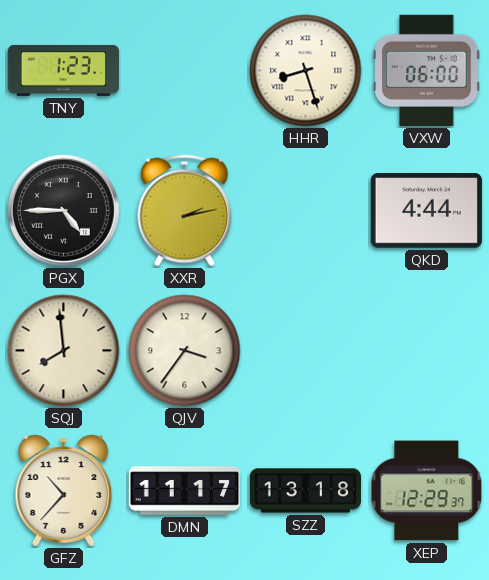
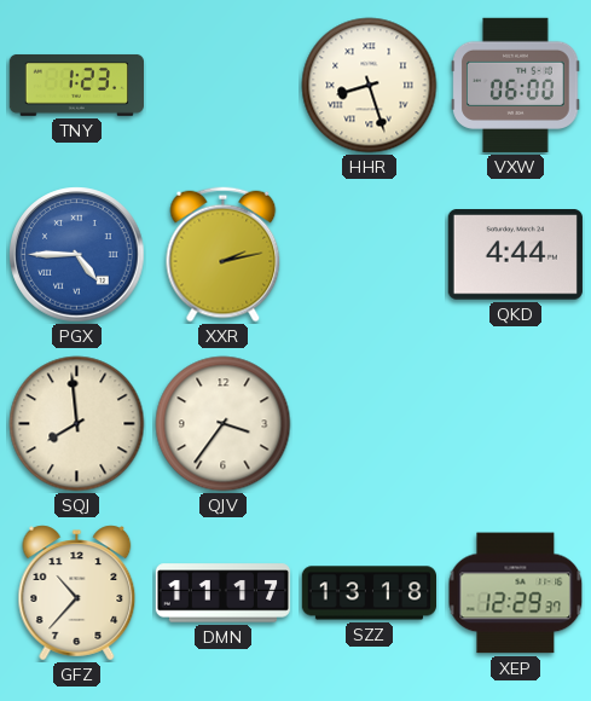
PGX dial: black -> blue
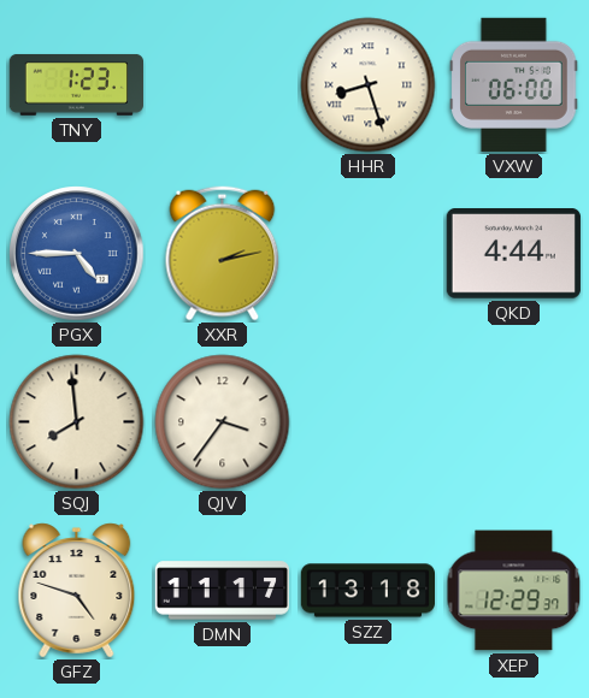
GFZ: 10:37 -> 4:48
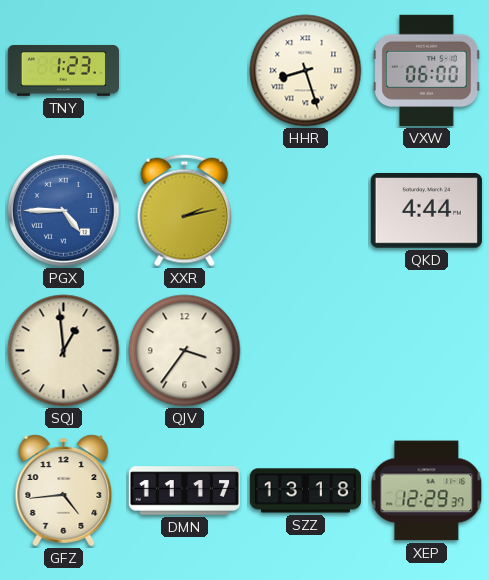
SQJ: 7:59 -> 12:59
GFZ: 4:48 -> 4:44
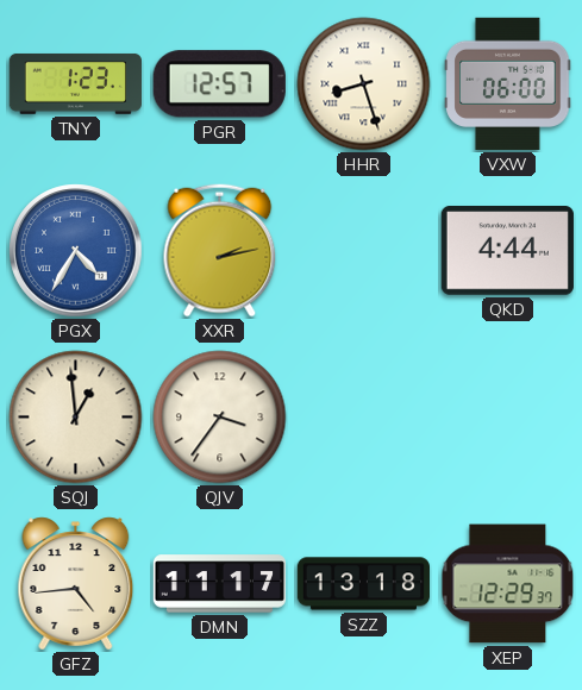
PGR: none -> 12:57
PGX: 4:45 -> 4:35
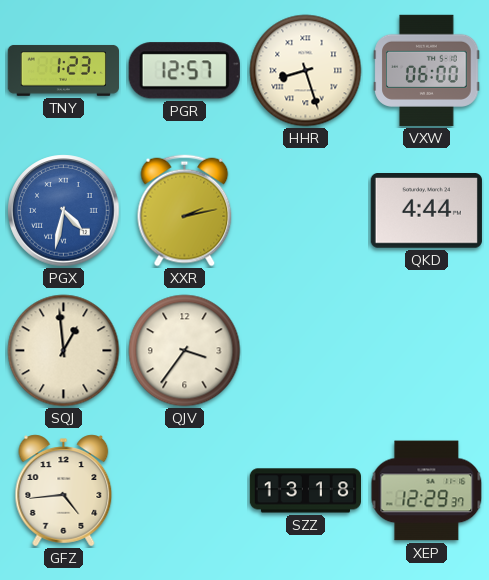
PGX: 4:35 -> 4:32
DMN: 11:17 -> none
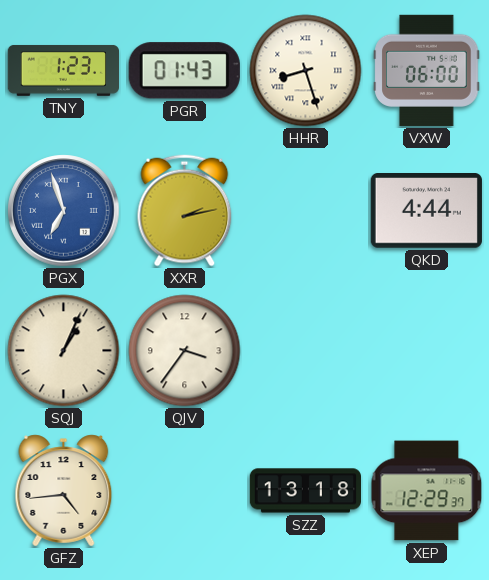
PGR: 12:57 -> 01:43
PGX: 4:32 -> 6:57
SQJ: 12:59 -> 1:04
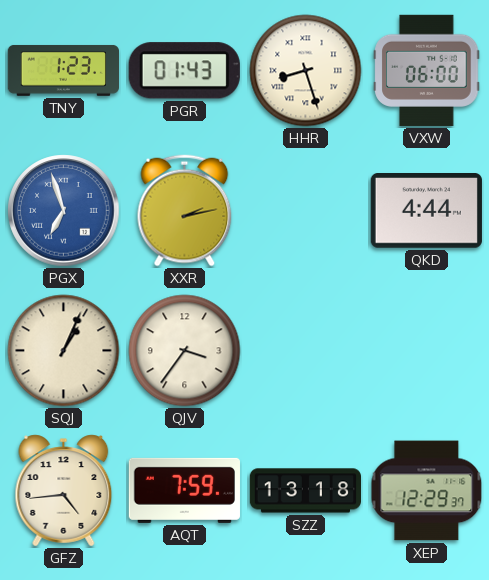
AQT: none -> 7:59
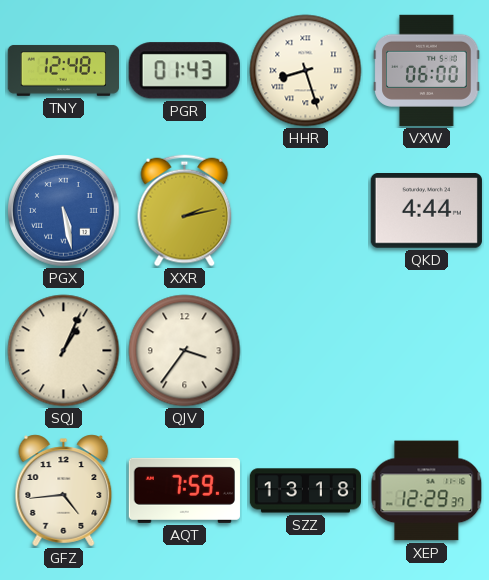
TNY: 1:23 -> 12:48
PGX: 6:57 -> 5:28
